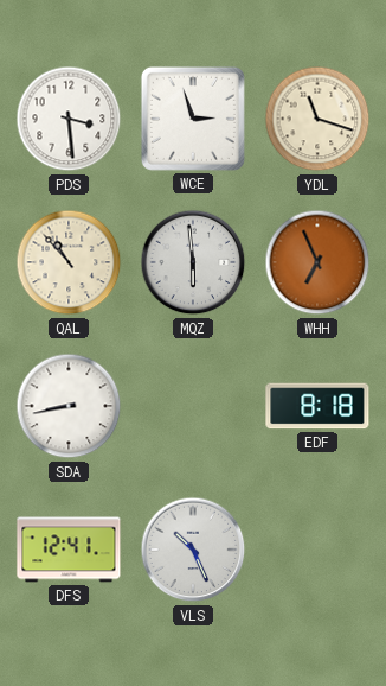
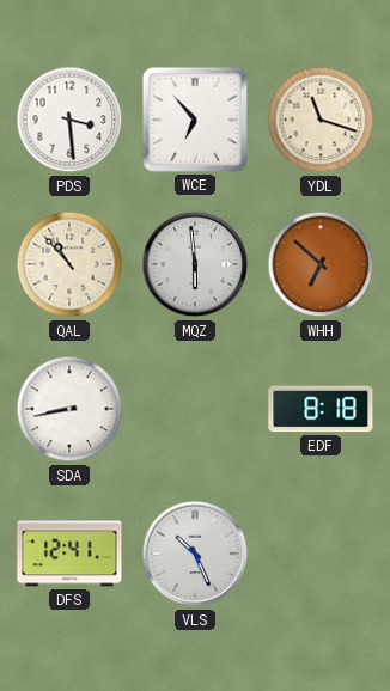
WCE: 2:57 -> 6:53
WHH: 6:56 -> 6:52
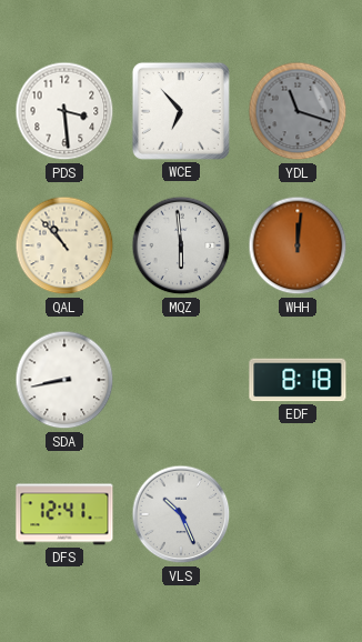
YDL dial: cream -> grey
WHH: 6:52 -> 12:01
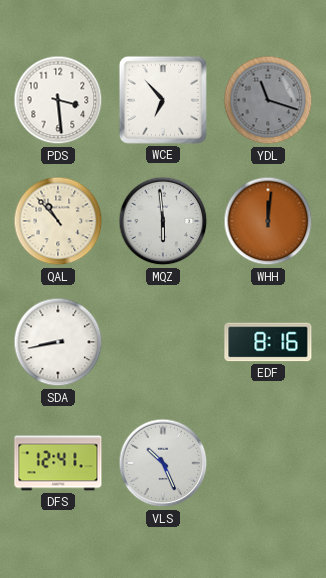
EDF: 8:18 -> 8:16
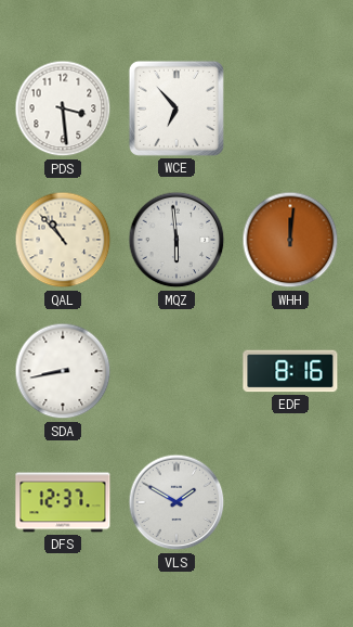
YDL: 11:18 -> none
DFS: 12:41 -> 12:37
VLS: 10:26 -> 1:50
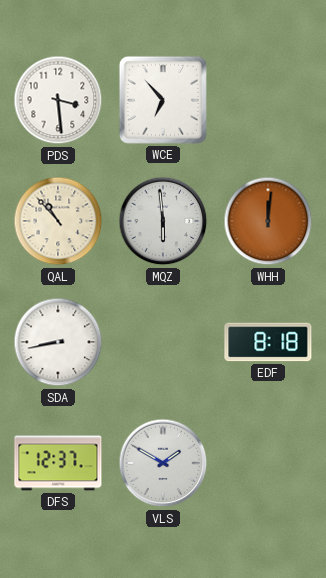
EDF: 8:16 -> 8:18
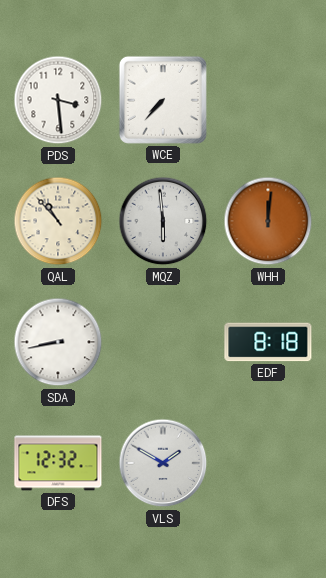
WCE: 6:53 -> 7:37
DFS: 12:37 -> 12:32
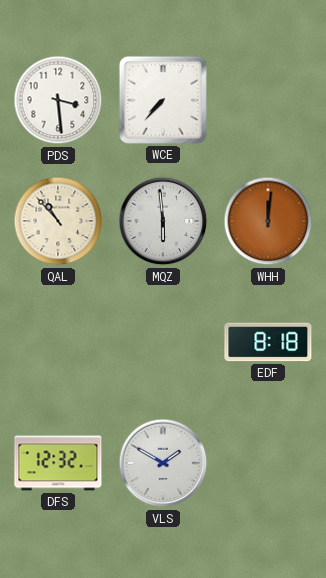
SDA: 8:43 -> none
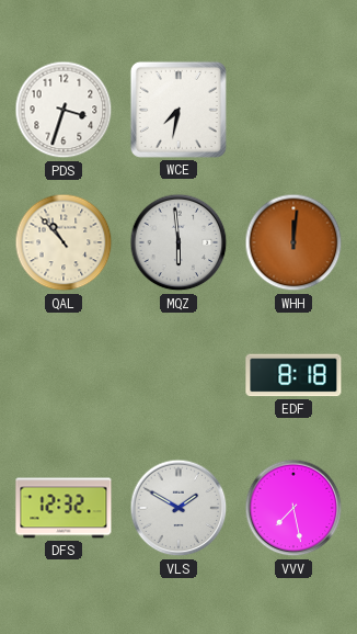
PDS: 3:29 -> 3:33
WCE: 7:37 -> 7:32
VVV: none -> 7:28
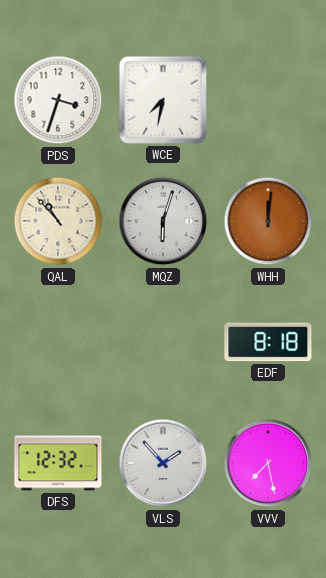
MQZ: 5:59 -> 6:03
VLS: 1:50 -> 1:53
